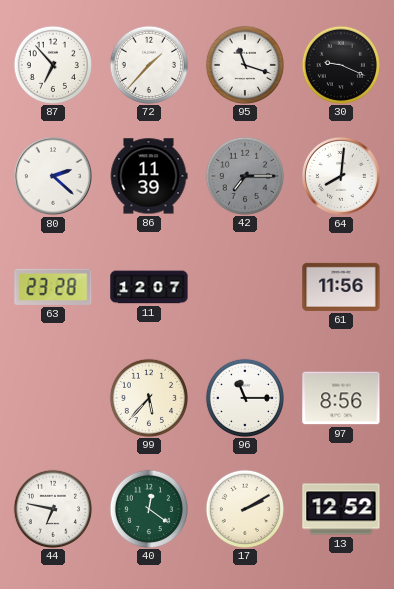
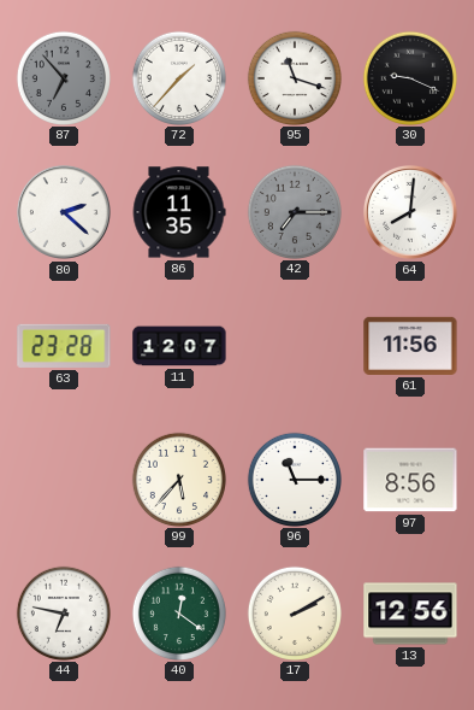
87 dial: white -> grey
86: 11:39 -> 11:35
13: 12:52 -> 12:56
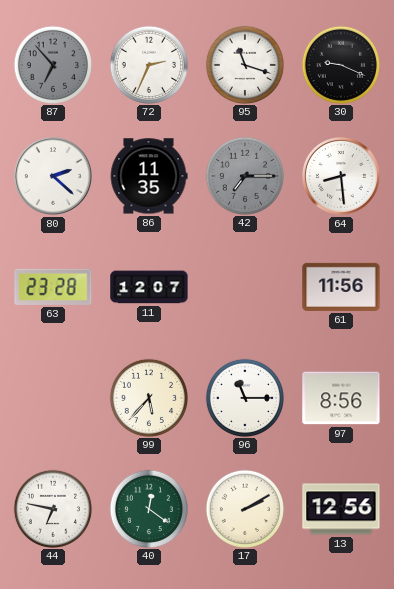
72: 1:37 -> 2:34
64: 8:01 -> 8:29
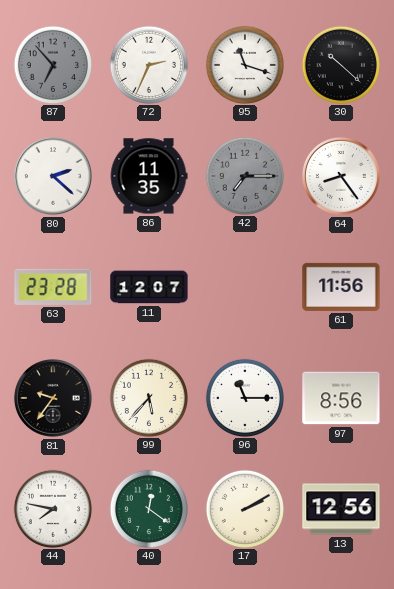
30: 9:19 -> 10:22
64: 8:29 -> 8:24
81: none -> 9:36
44: 6:47 -> 7:47
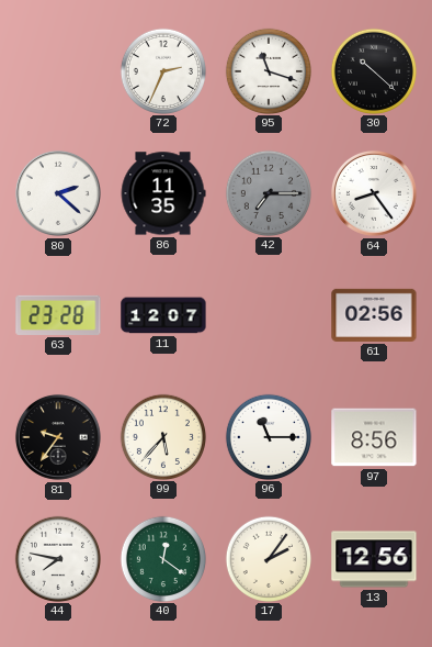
87: 6:53 -> none
61: 11:56 -> 02:56
17: 2:10 -> 2:06
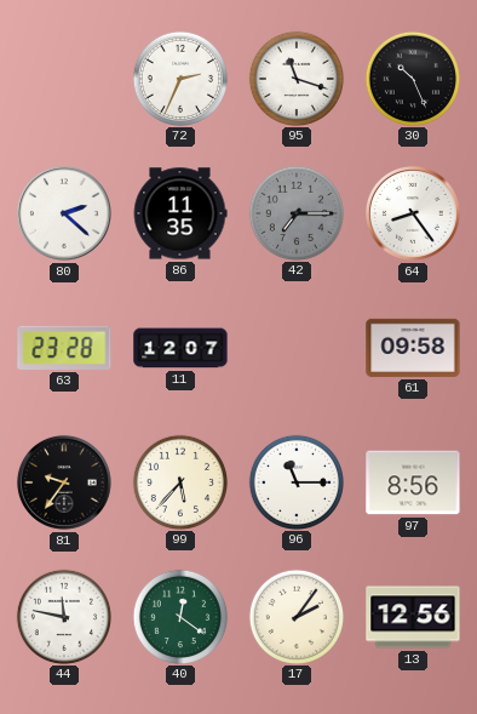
30: 10:22 -> 10:26
61: 02:56 -> 09:58
44: 7:47 -> 11:47
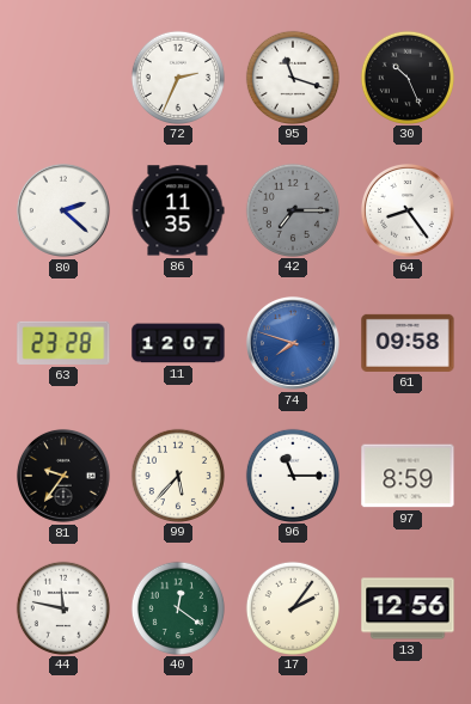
74: none -> 7:48
97: 8:56 -> 8:59
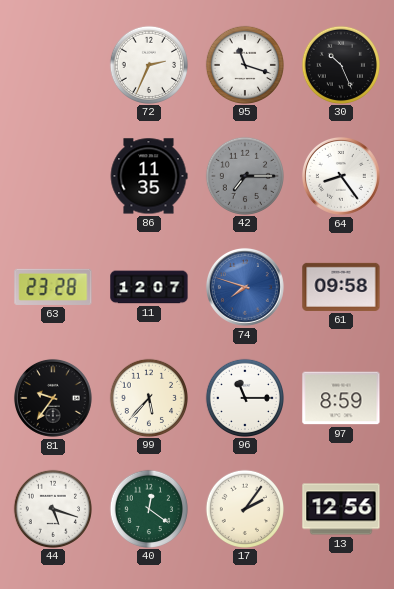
80: 2:22 -> none
44: 11:47 -> 5:18
